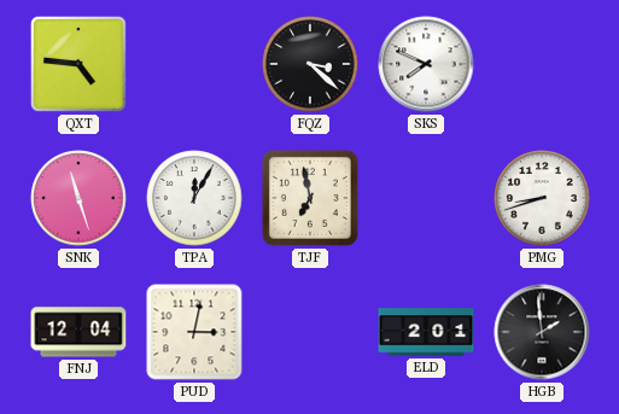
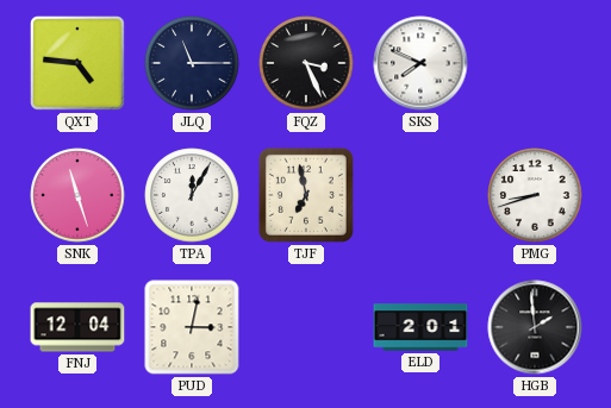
JLQ: none -> 11:15
FQZ: 3:22 -> 3:26
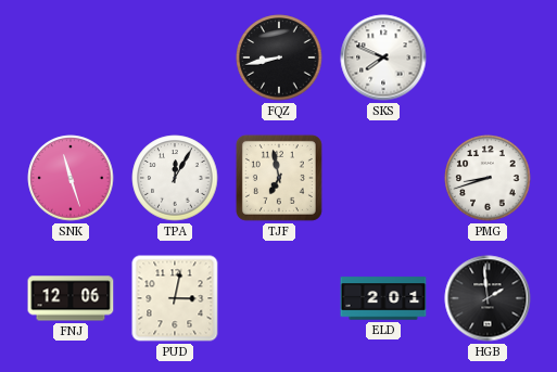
QXT: 4:46 -> none
JLQ: 11:15 -> none
FQZ: 3:26 -> 8:43
FNJ: 12:04 -> 12:06
